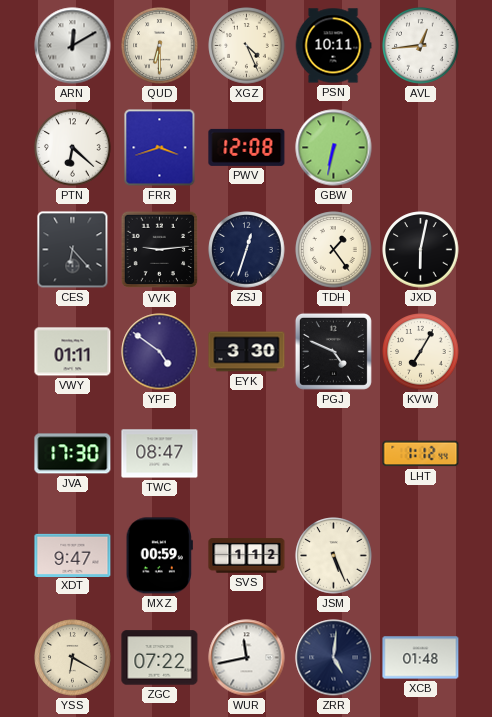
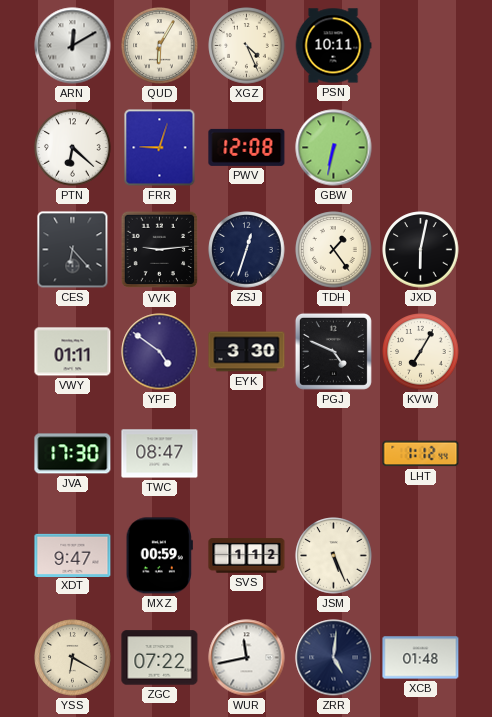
QUD: 6:30 -> 6:05
AVL: 12:44 -> none
FRR: 3:42 -> 9:03
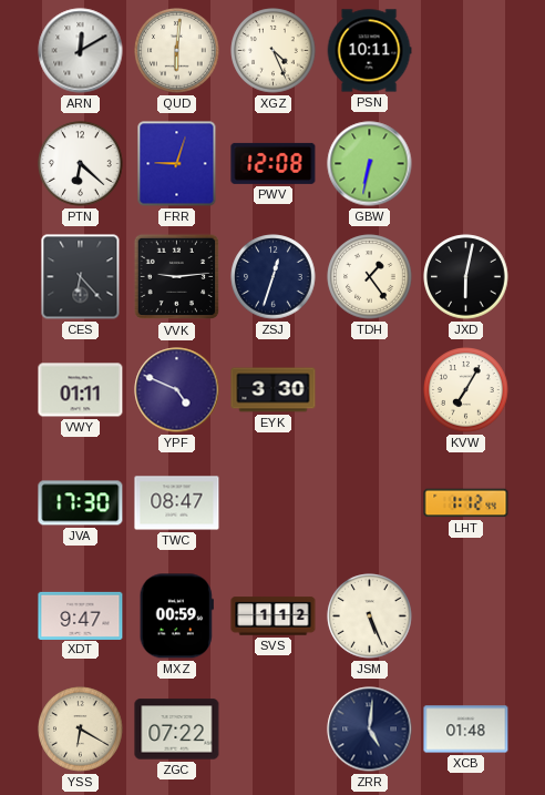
QUD: 6:05 -> 6:01
YPF: 4:51 -> 4:49
PGJ: 4:49 -> none
WUR: 11:43 -> none
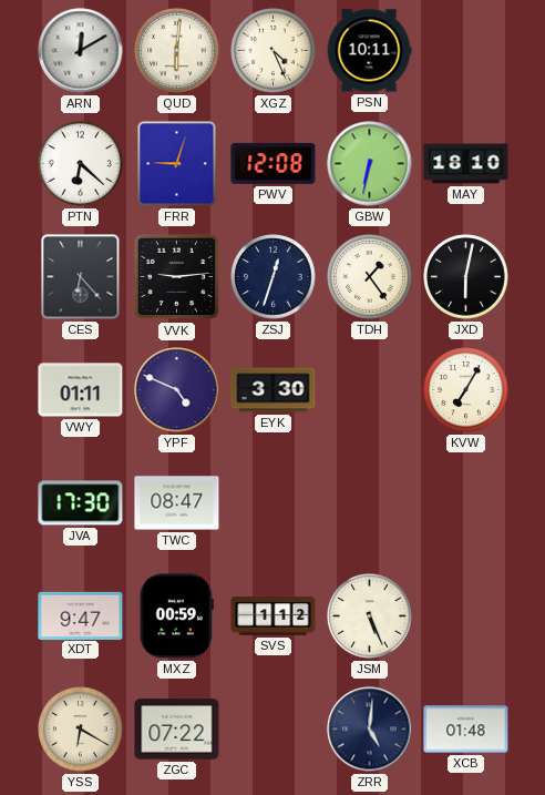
MAY: none -> 18:10
LHT: 1:12 -> none
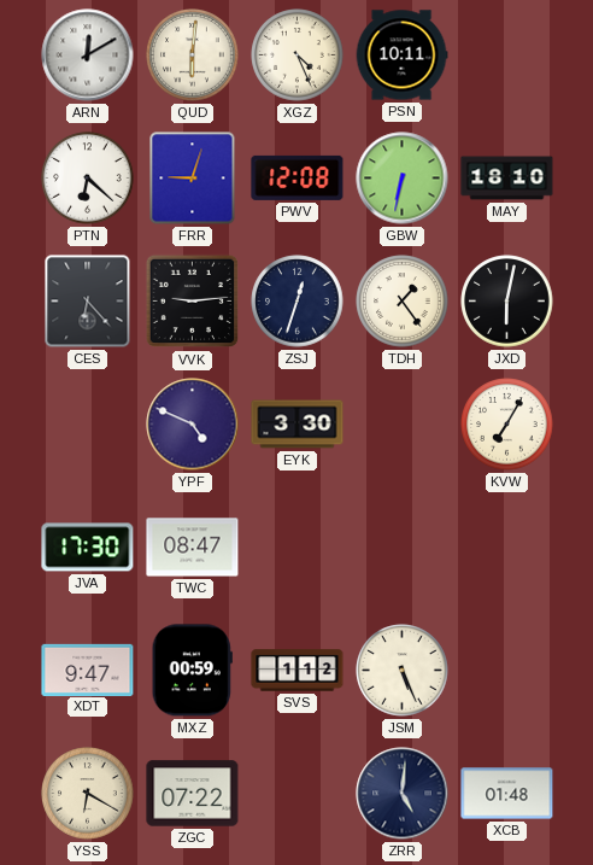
VWY: 01:11 -> none
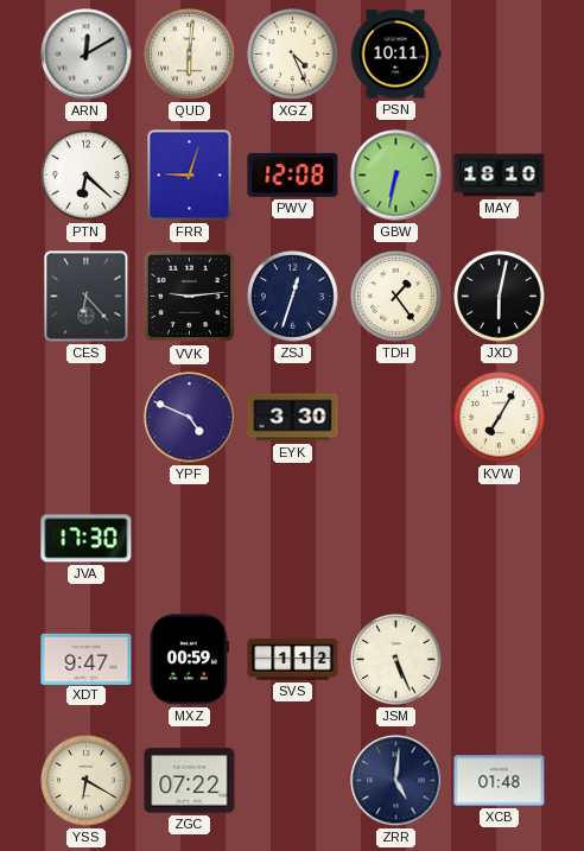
TWC: 08:47 -> none
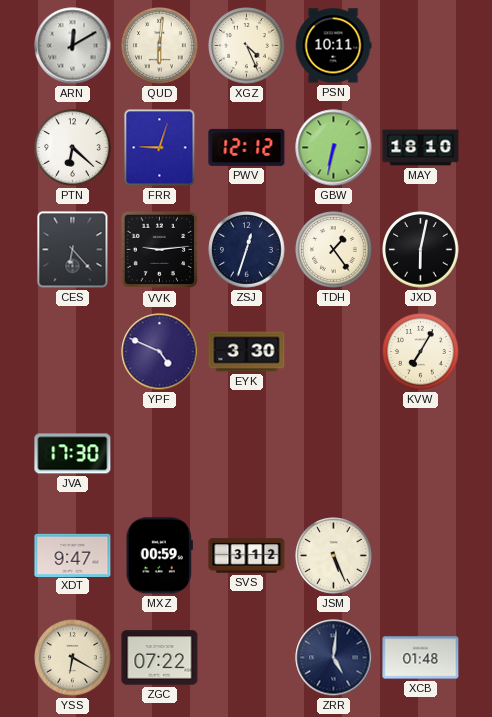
PWV: 12:08 -> 12:12
SVS: 1:12 -> 3:12
